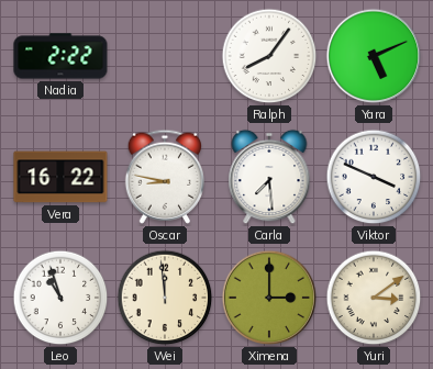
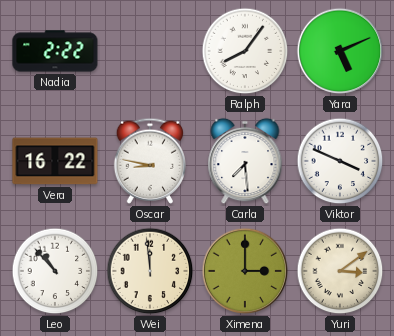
Leo: 10:57 -> 10:53
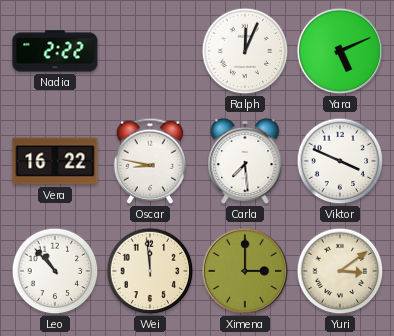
Ralph: 8:06 -> 12:04
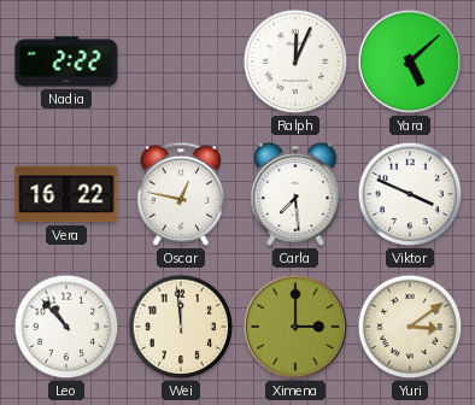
Yara: 5:11 -> 5:08
Oscar: 8:47 -> 12:47
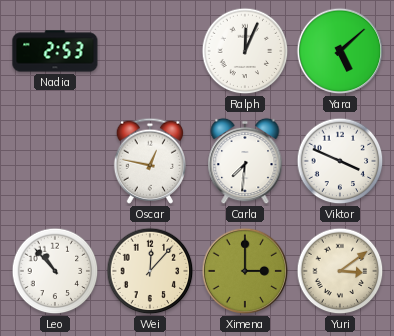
Nadia: 2:22 -> 2:53
Vera: 16:22 -> none
Carla: 7:29 -> 7:31
Wei: 11:59 -> 12:07
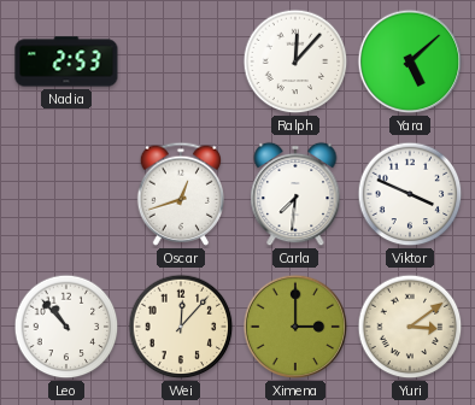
Ralph: 12:04 -> 12:07
Oscar: 12:47 -> 12:42
